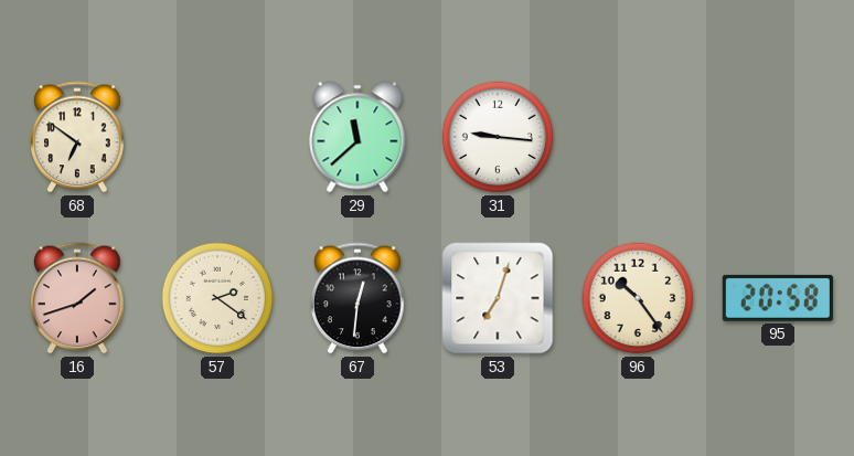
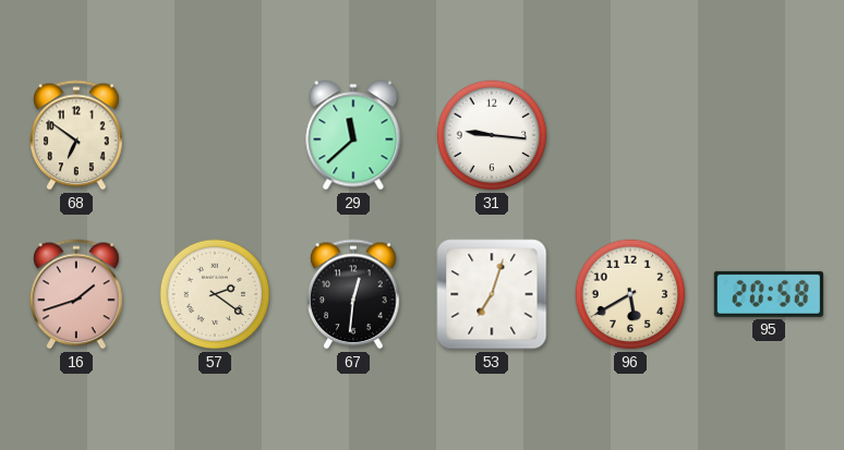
96: 10:24 -> 5:40
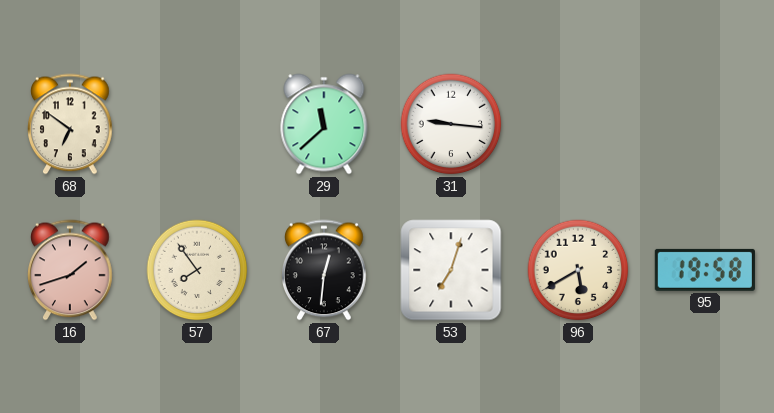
57: 2:21 -> 7:54
95: 20:58 -> 19:58
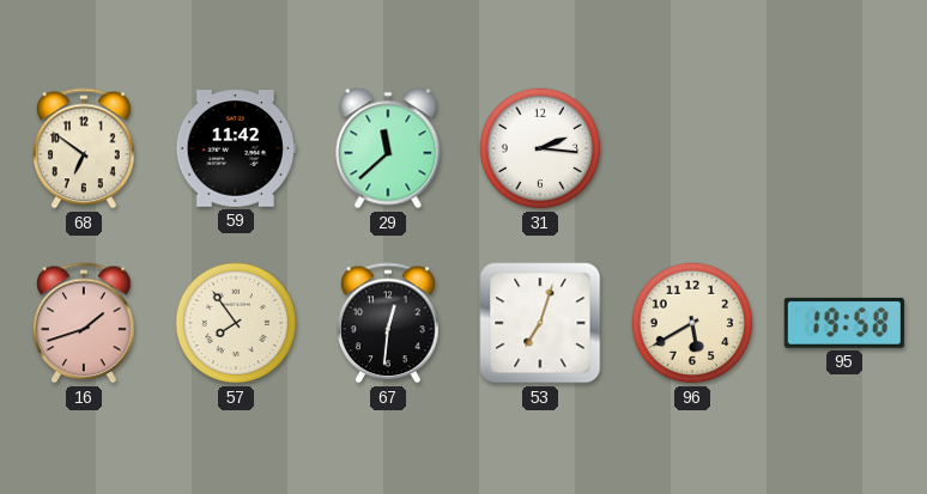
59: none -> 11:42
31: 9:16 -> 2:16
